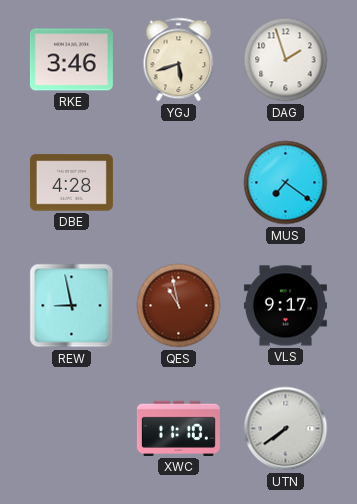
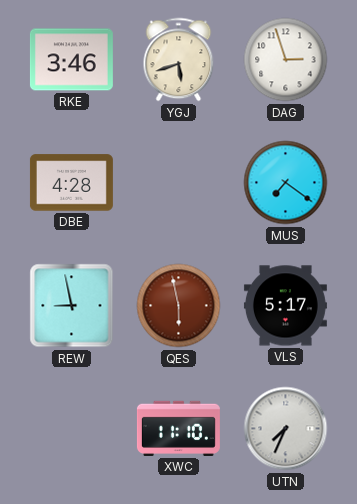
DAG: 1:57 -> 2:57
QES: 10:58 -> 5:58
VLS: 9:17 -> 5:17
UTN: 7:39 -> 7:34
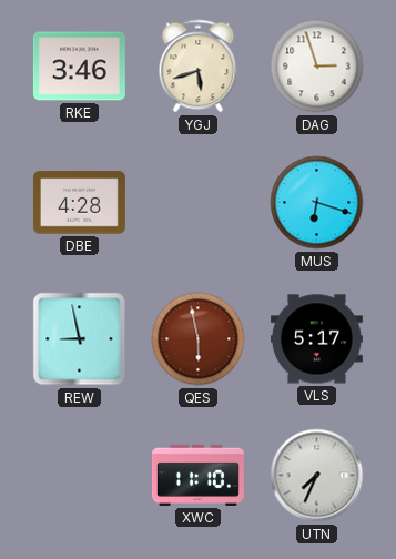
MUS: 7:21 -> 6:18
